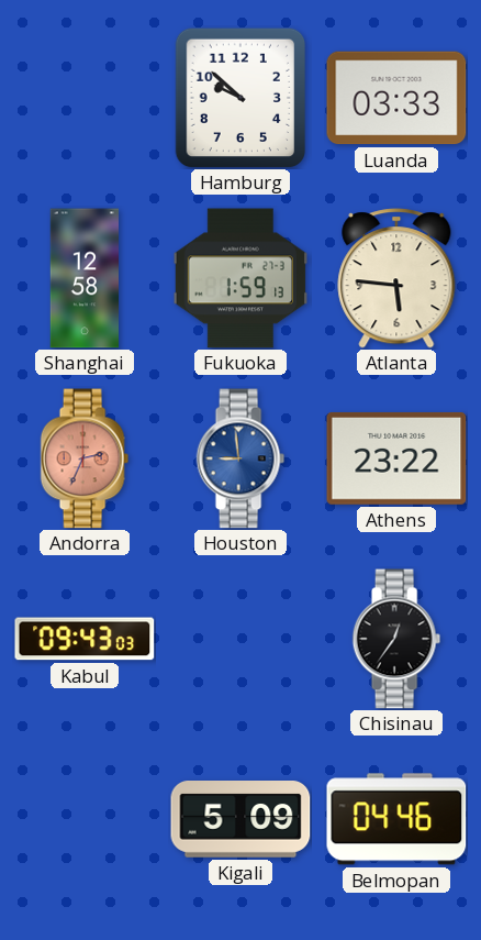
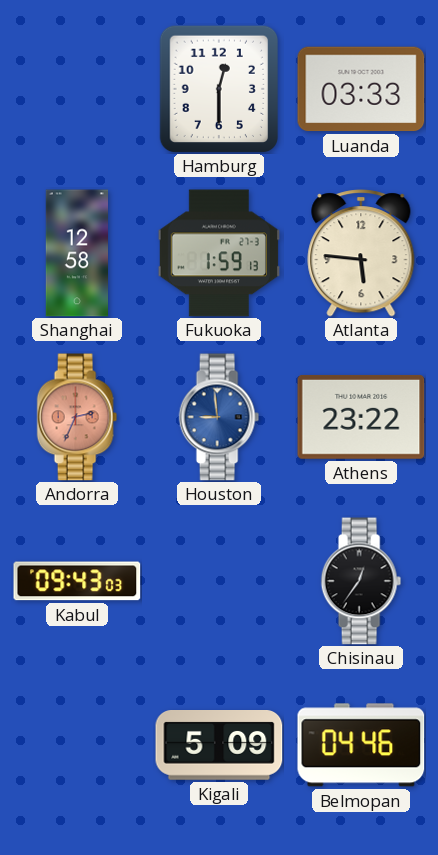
Hamburg: 9:52 -> 12:30
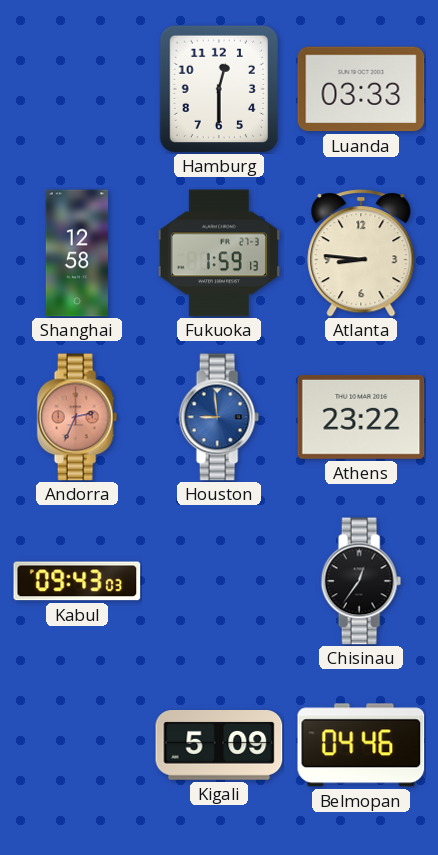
Atlanta: 5:46 -> 8:46
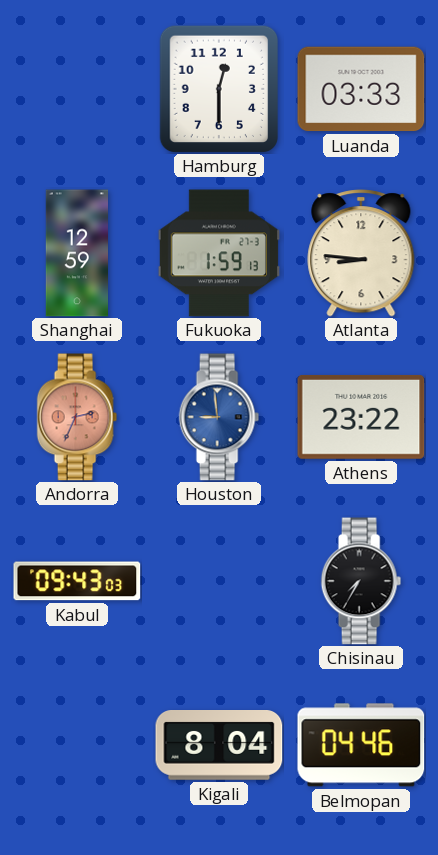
Shanghai: 12:58 -> 12:59
Chisinau: 12:36 -> 7:35
Kigali: 5:09 -> 8:04
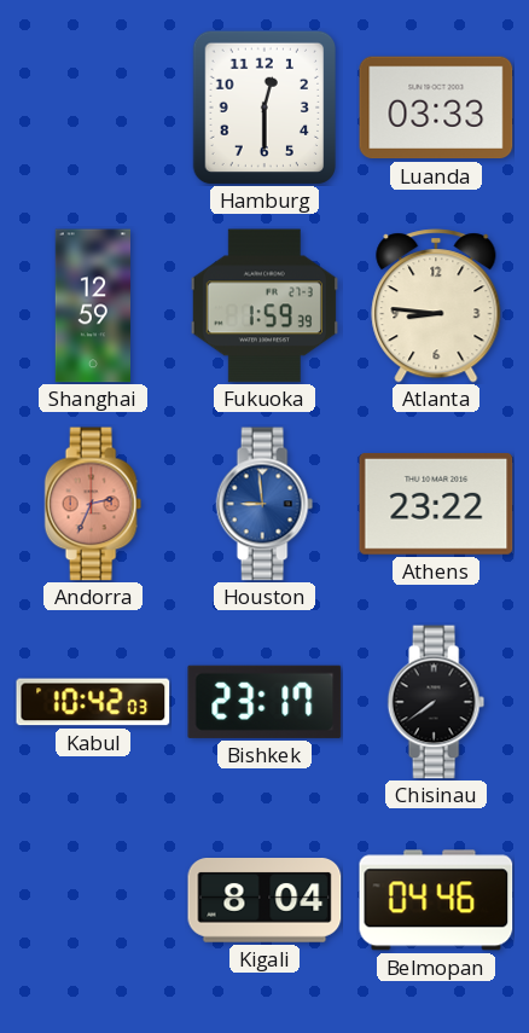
Fukuoka: 1:59:13 -> 1:59:39
Kabul: 09:43 -> 10:42
Bishkek: none -> 23:17
Chisinau: 7:35 -> 7:39
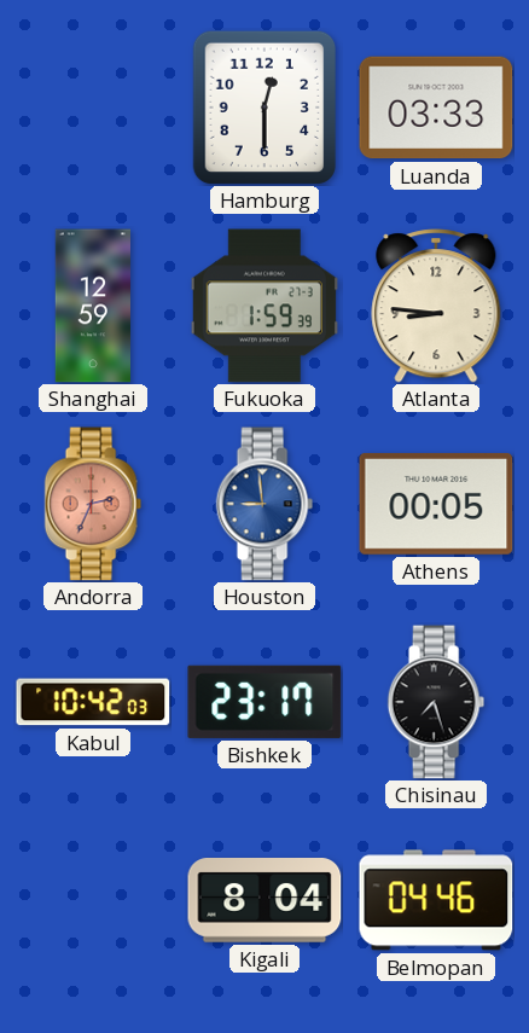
Athens: 23:22 -> 00:05
Chisinau: 7:39 -> 7:27
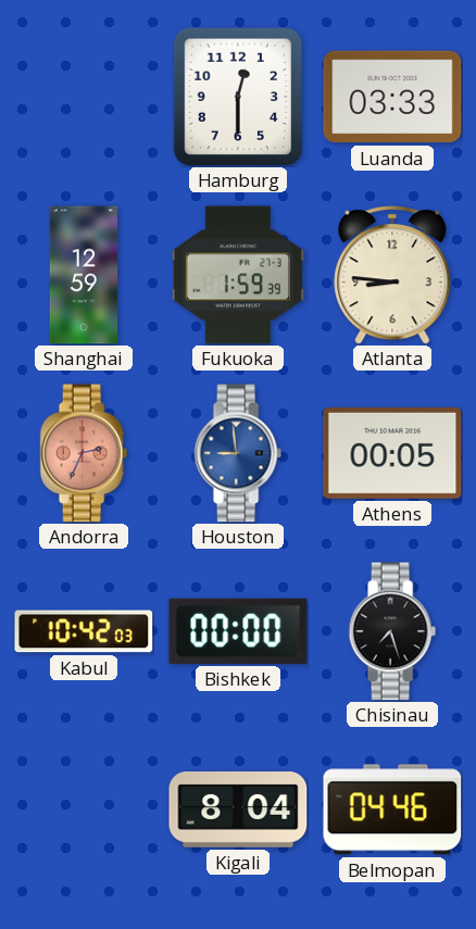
Bishkek: 23:17 -> 00:00
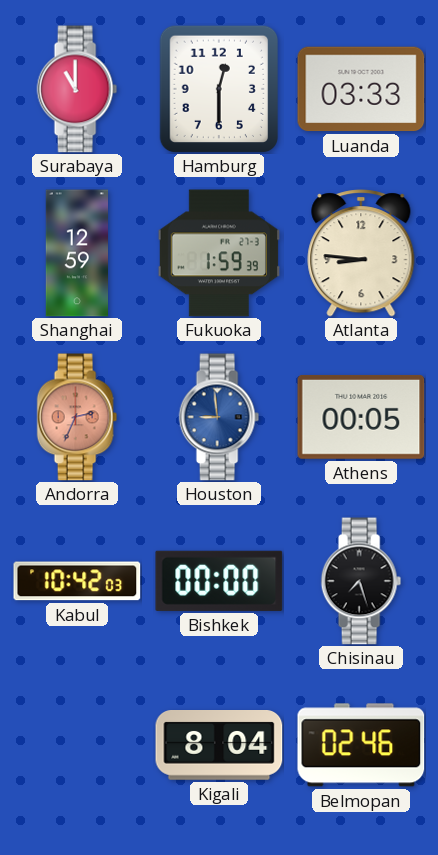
Surabaya: none -> 11:00
Belmopan: 04:46 -> 02:46
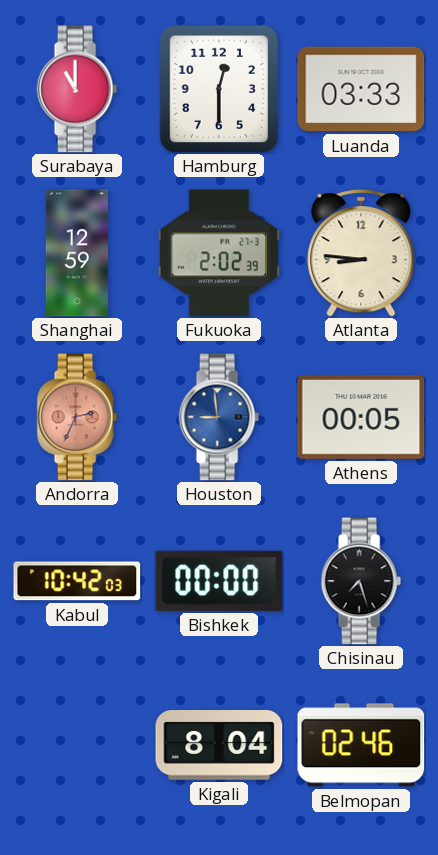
Fukuoka: 1:59 -> 2:02
